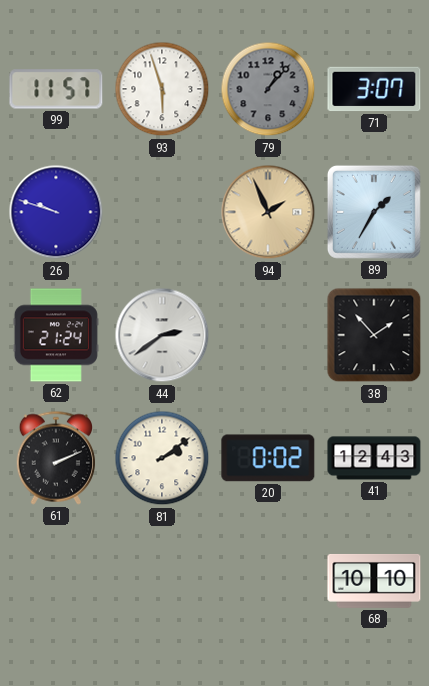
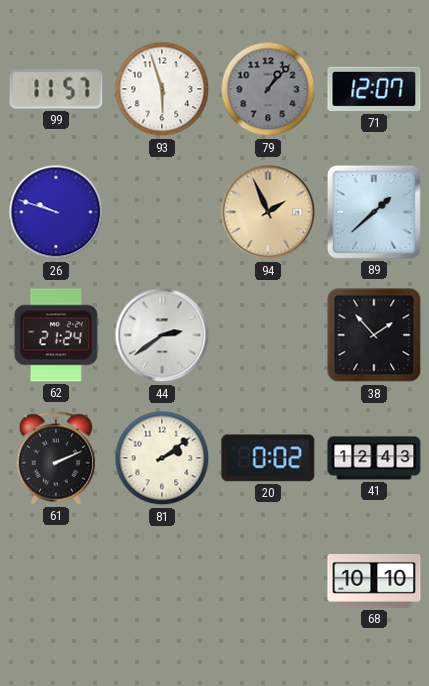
71: 3:07 -> 12:07
89: 1:35 -> 1:38
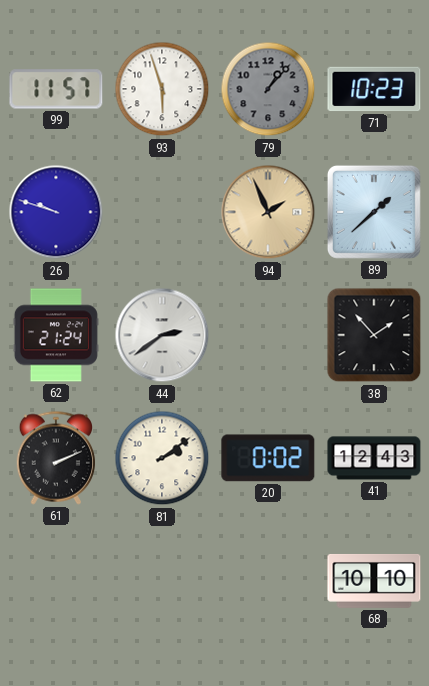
71: 12:07 -> 10:23
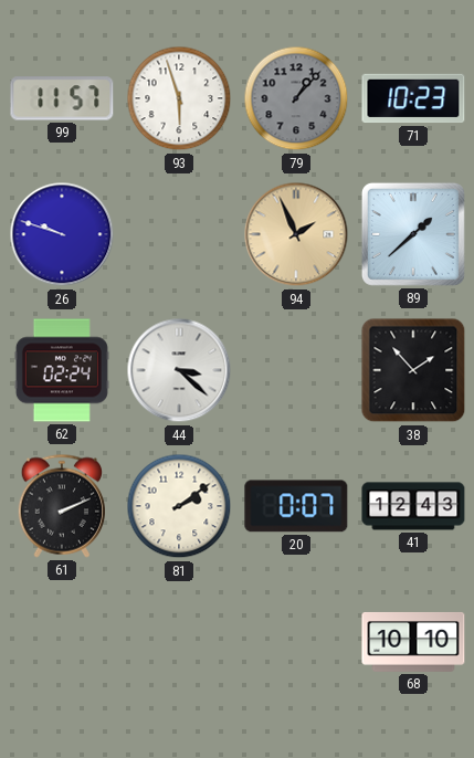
62: 21:24 -> 02:24
44: 2:39 -> 3:22
20: 0:02 -> 0:07
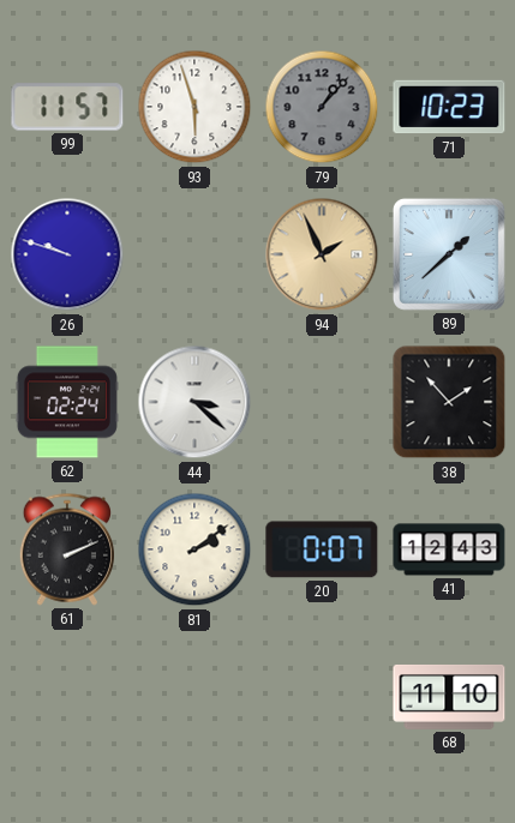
68: 10:10 -> 11:10
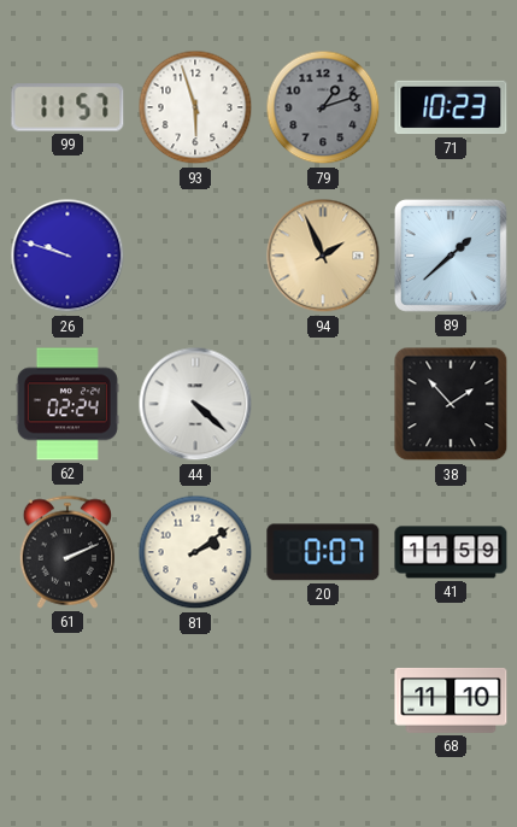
79: 1:07 -> 1:12
44: 3:22 -> 4:22
41: 12:43 -> 11:59
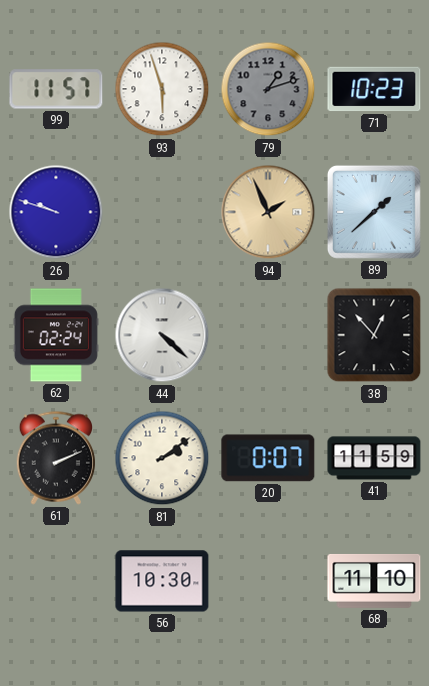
38: 1:53 -> 12:53
56: none -> 10:30
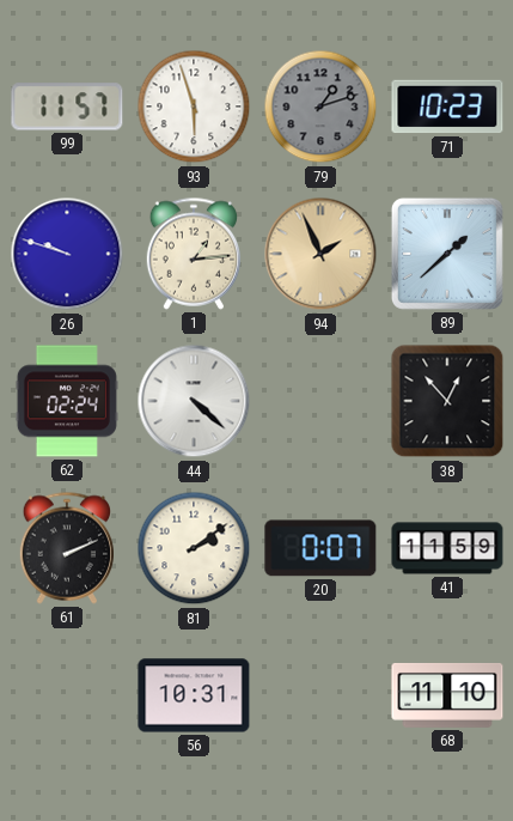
1: none -> 1:14
56: 10:30 -> 10:31
